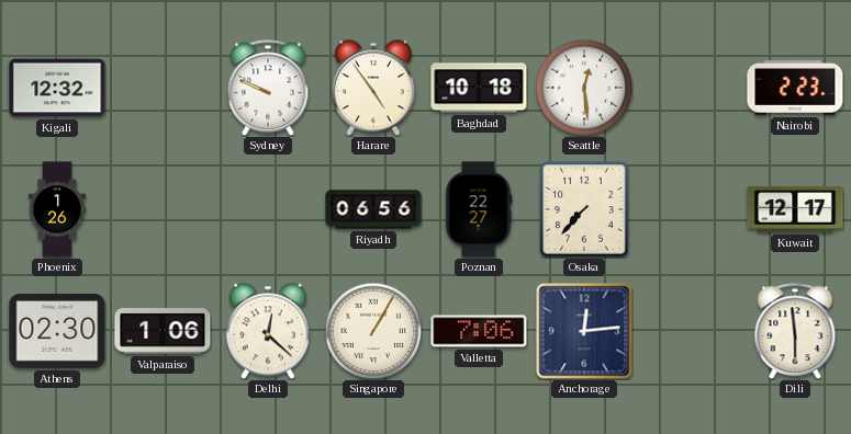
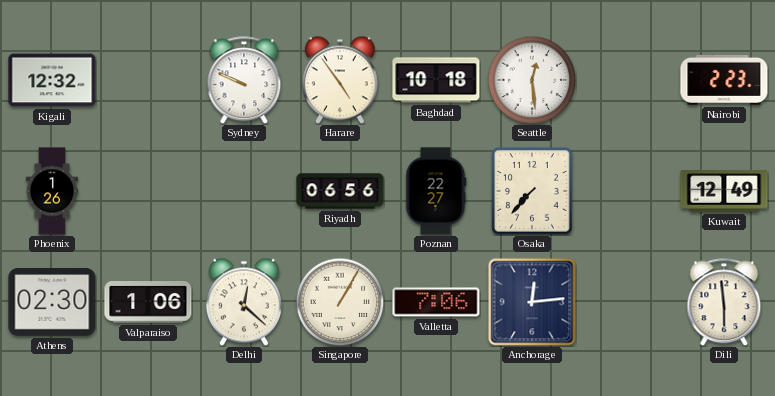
Kuwait: 12:17 -> 12:49
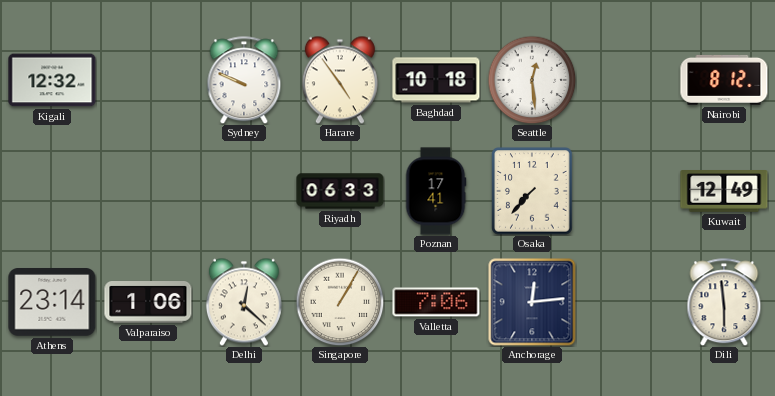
Nairobi: 2:23 -> 8:12
Phoenix: 1:26 -> none
Riyadh: 06:56 -> 06:33
Poznan: 22:27 -> 17:41
Athens: 02:30 -> 23:14
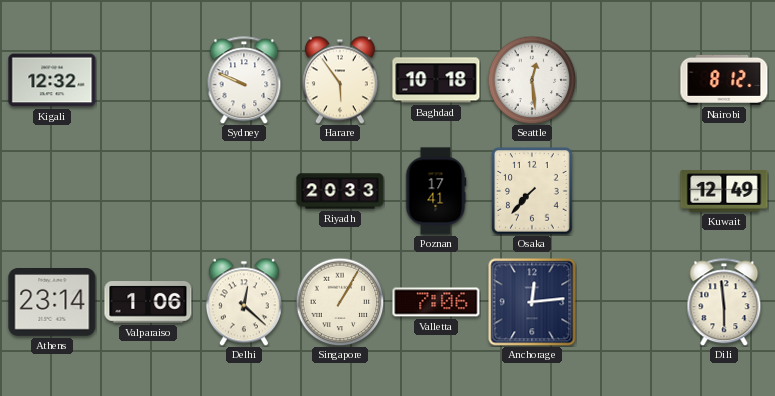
Harare: 4:54 -> 5:54
Riyadh: 06:33 -> 20:33
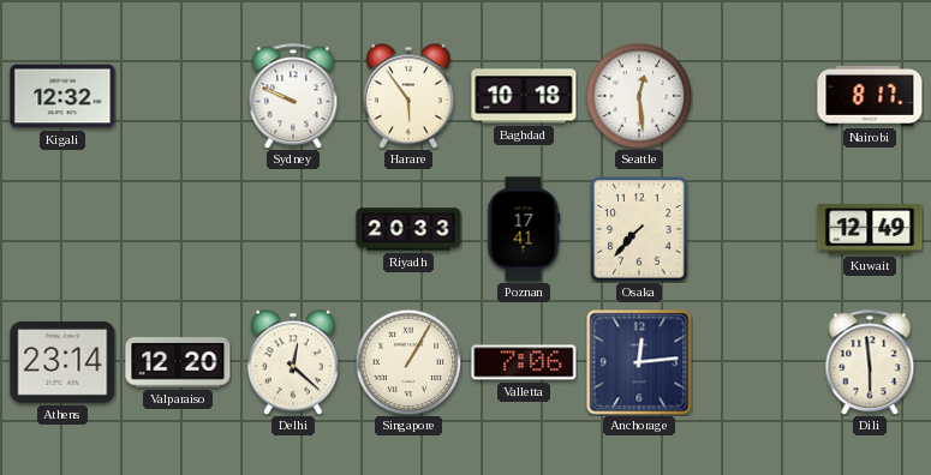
Nairobi: 8:12 -> 8:17
Valparaiso: 1:06 -> 12:20
